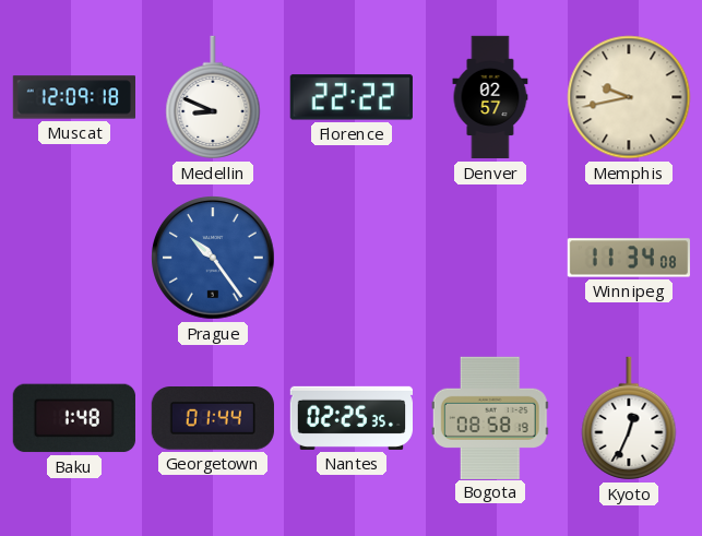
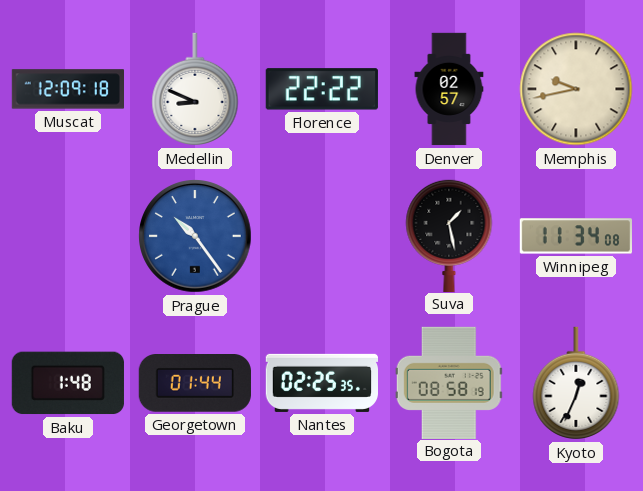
Suva: none -> 1:28
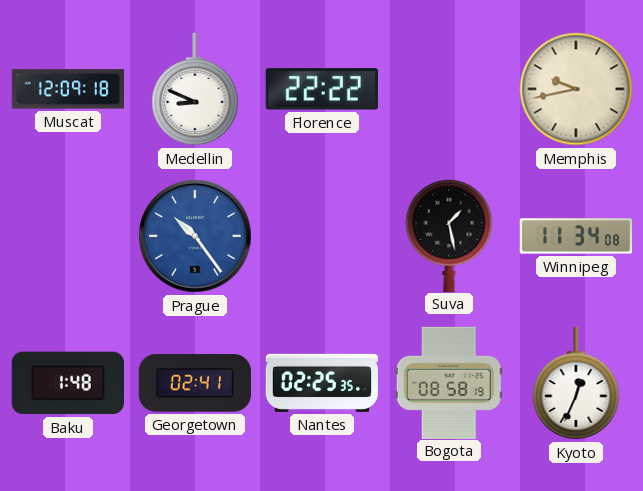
Denver: 02:57 -> none
Georgetown: 01:44 -> 02:41
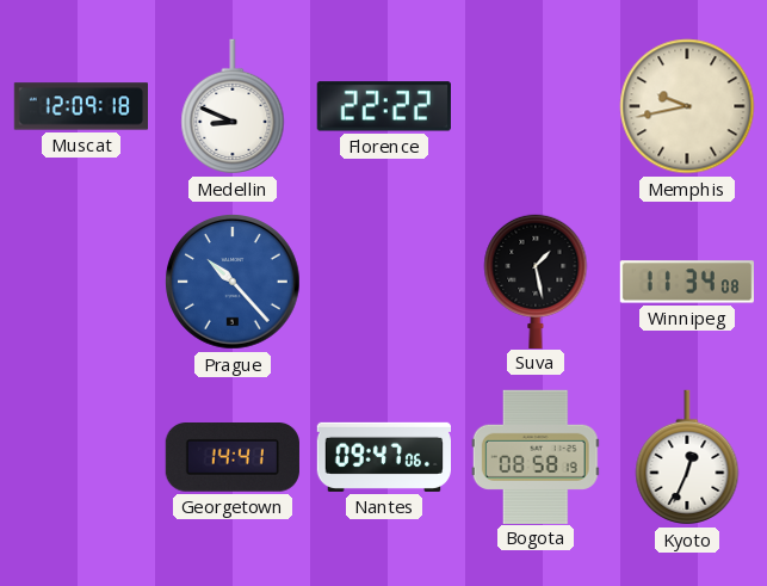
Prague: 10:24 -> 10:23
Baku: 1:48 -> none
Georgetown: 02:41 -> 14:41
Nantes: 02:25 -> 09:47
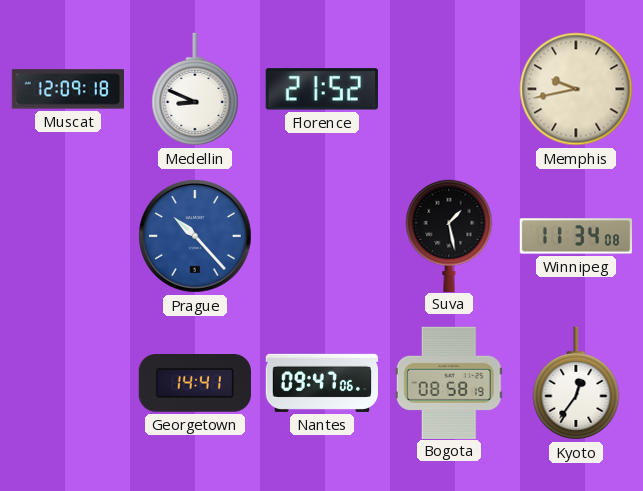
Florence: 22:22 -> 21:52
Kyoto: 12:34 -> 12:36
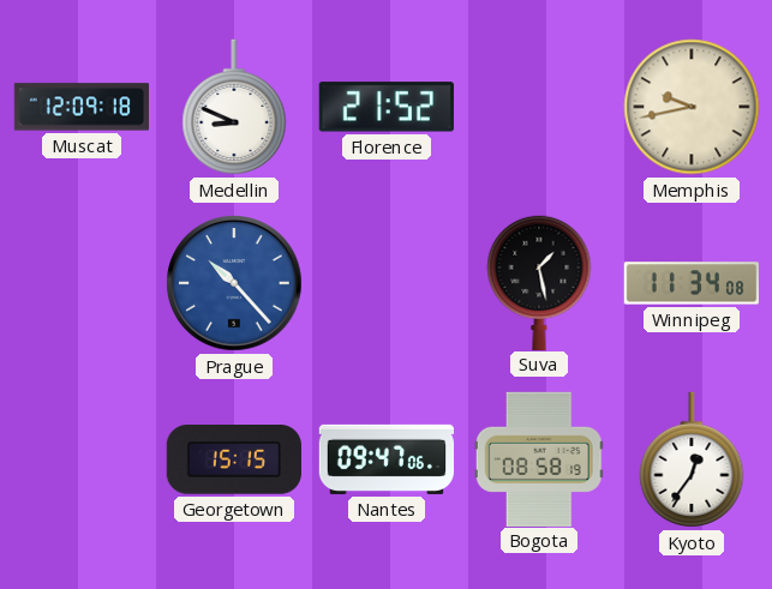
Georgetown: 14:41 -> 15:15
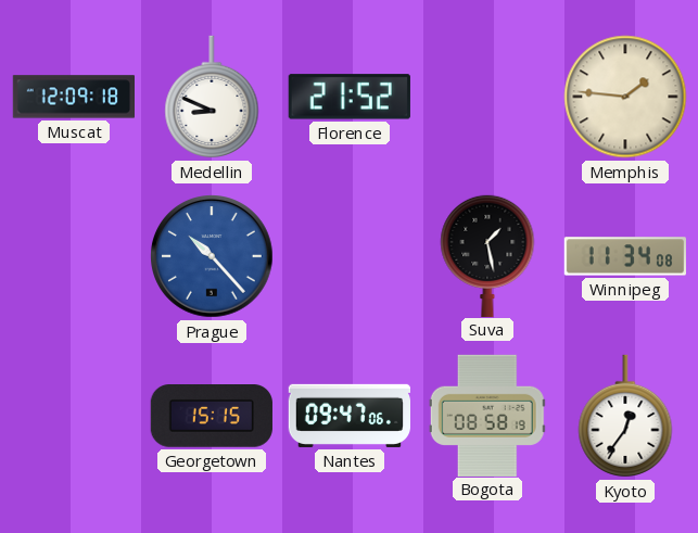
Memphis: 9:43 -> 1:46
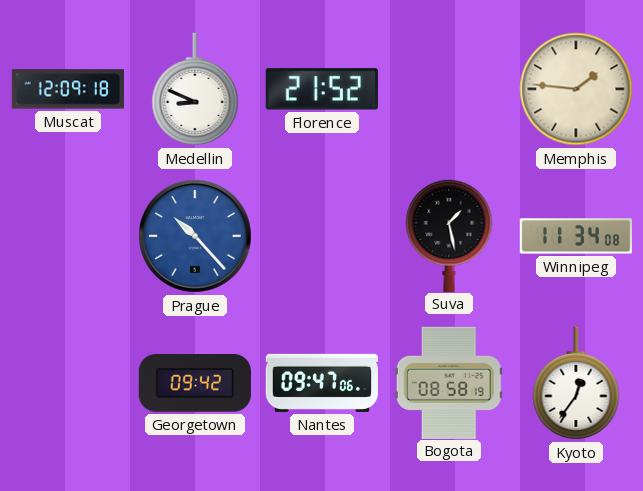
Georgetown: 15:15 -> 09:42
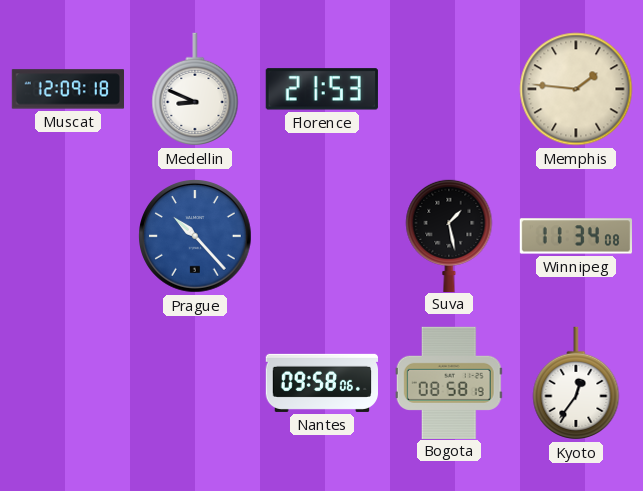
Florence: 21:52 -> 21:53
Georgetown: 09:42 -> none
Nantes: 09:47 -> 09:58
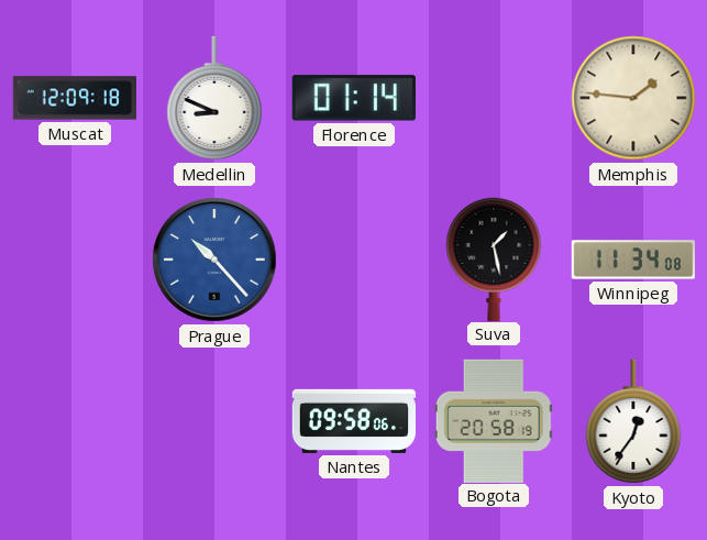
Florence: 21:53 -> 01:14
Bogota: 08:58 -> 20:58
